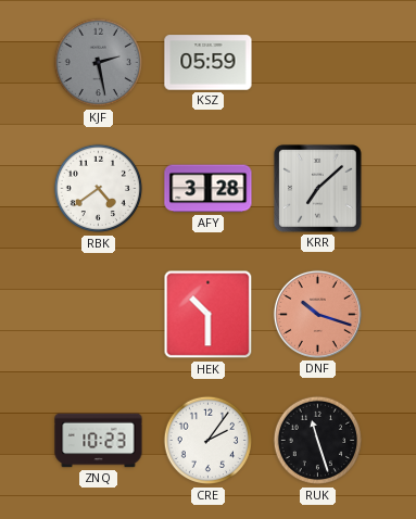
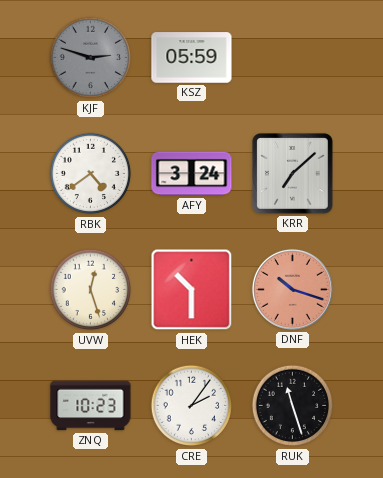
KJF: 2:28 -> 2:48
AFY: 3:28 -> 3:24
UVW: none -> 12:27
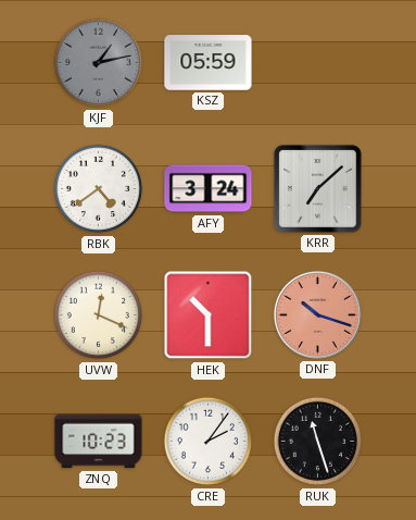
KJF: 2:48 -> 1:13
UVW: 12:27 -> 12:19
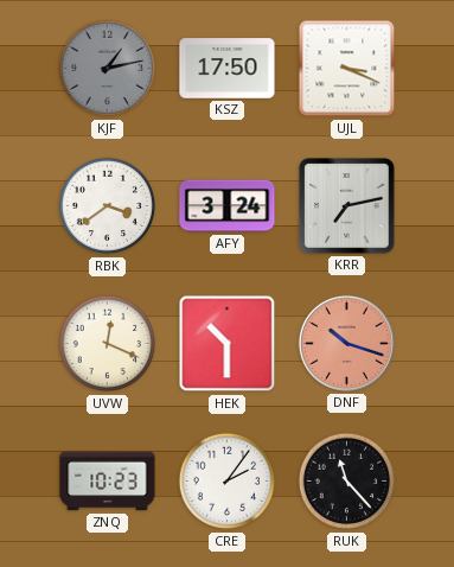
KSZ: 05:59 -> 17:50
UJL: none -> 3:19
RBK: 4:39 -> 3:39
KRR: 7:08 -> 7:13
RUK: 11:27 -> 11:23
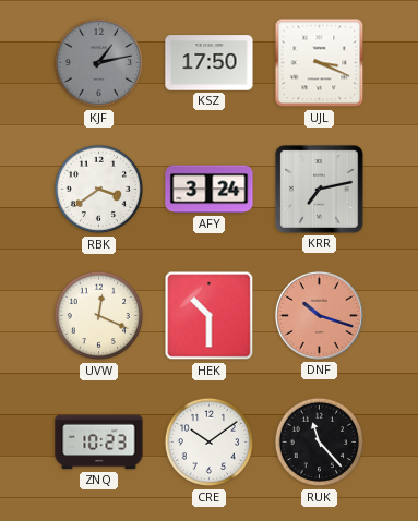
CRE: 2:06 -> 10:09
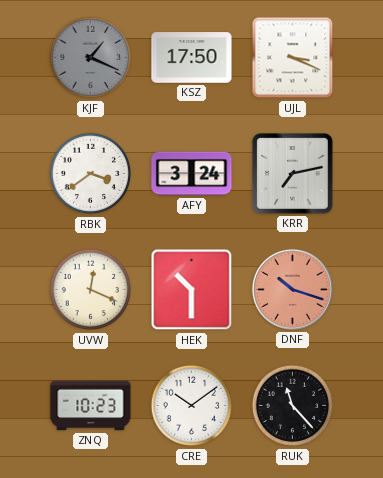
KJF: 1:13 -> 1:19
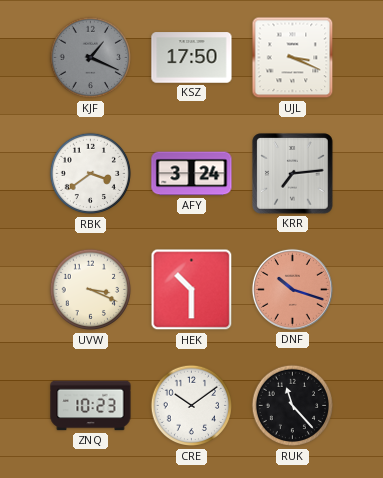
KRR: 7:13 -> 7:14
UVW: 12:19 -> 3:19
